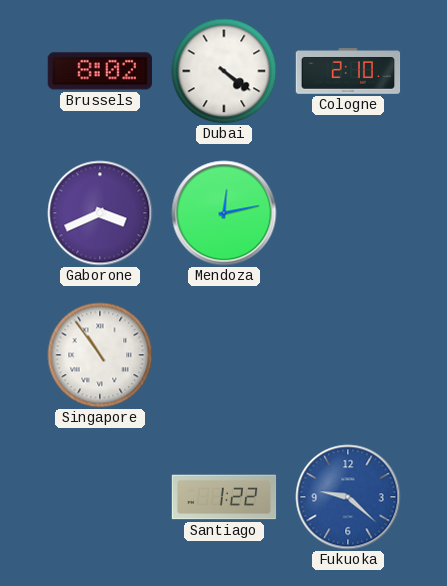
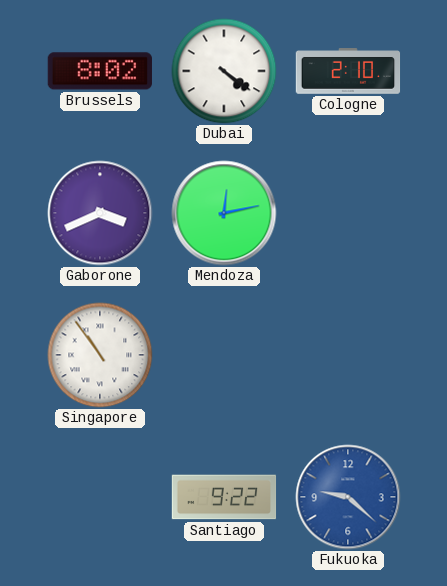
Santiago: 1:22 -> 9:22
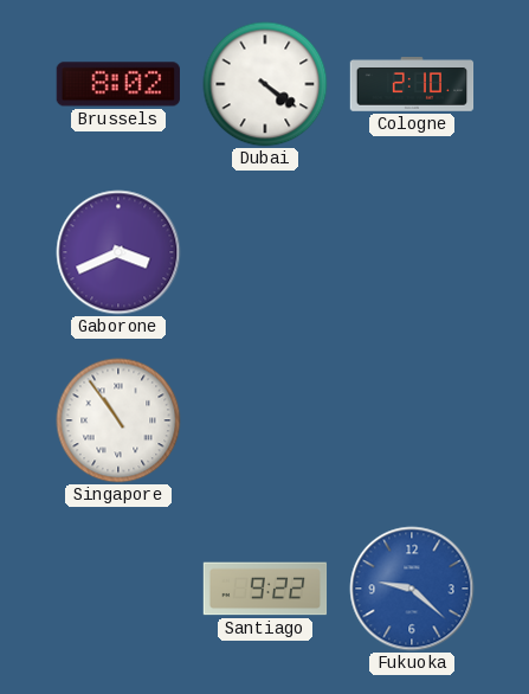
Mendoza: 12:13 -> none
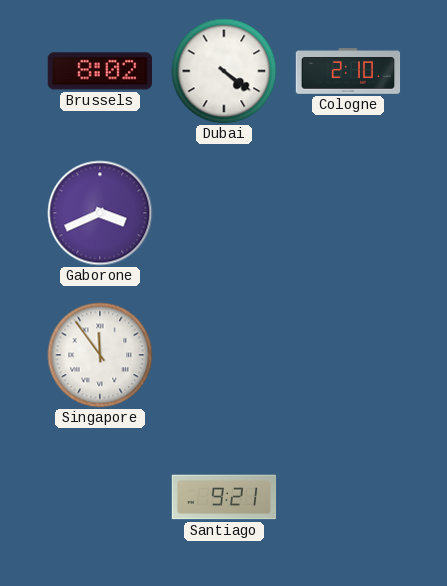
Singapore: 10:54 -> 11:54
Santiago: 9:22 -> 9:21
Fukuoka: 9:22 -> none
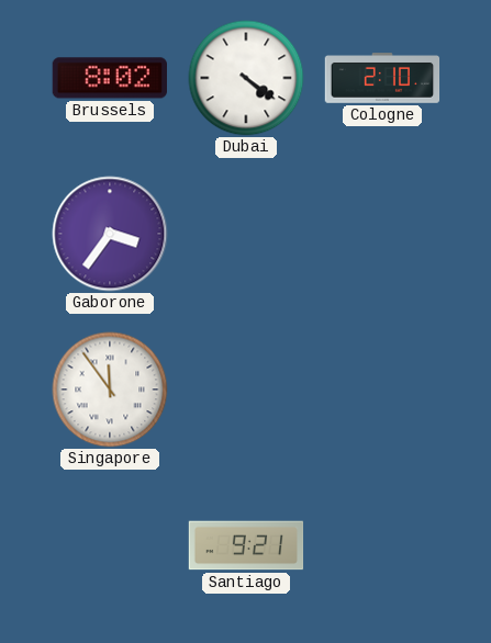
Gaborone: 3:41 -> 3:36
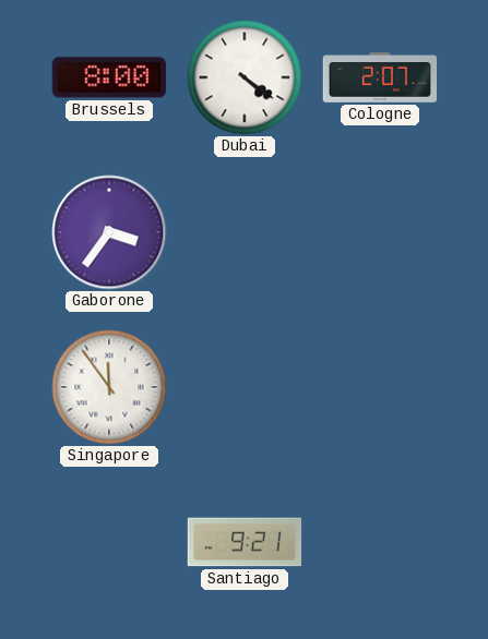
Brussels: 8:02 -> 8:00
Cologne: 2:10 -> 2:07
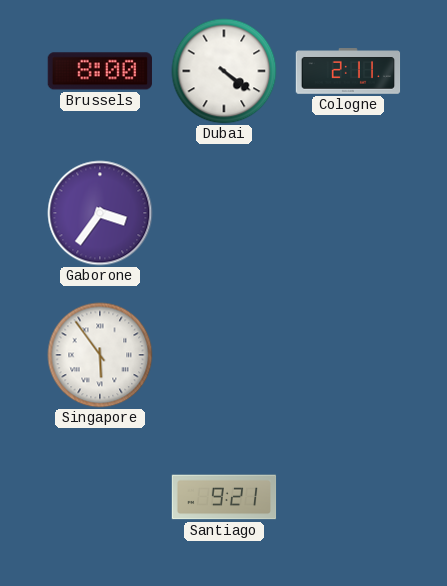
Cologne: 2:07 -> 2:11
Singapore: 11:54 -> 5:54
